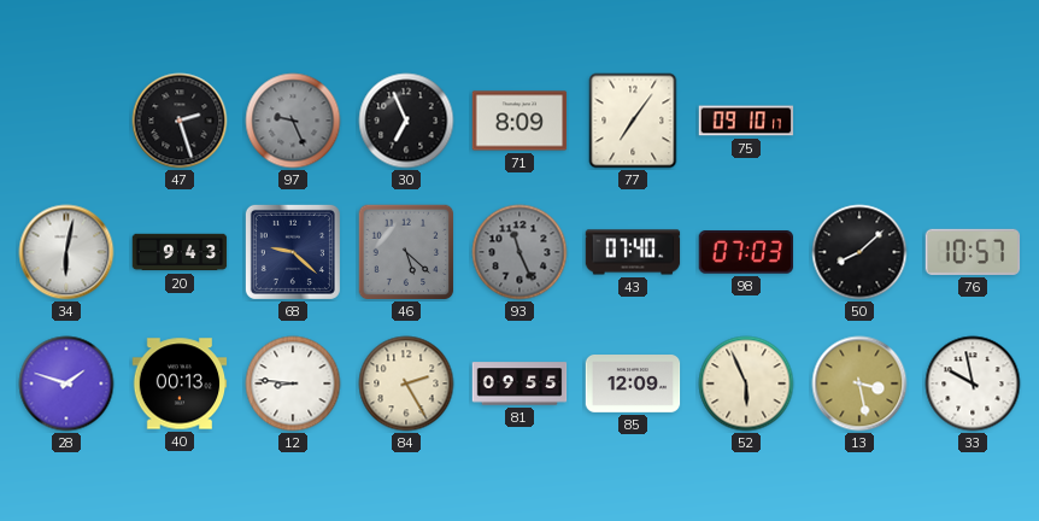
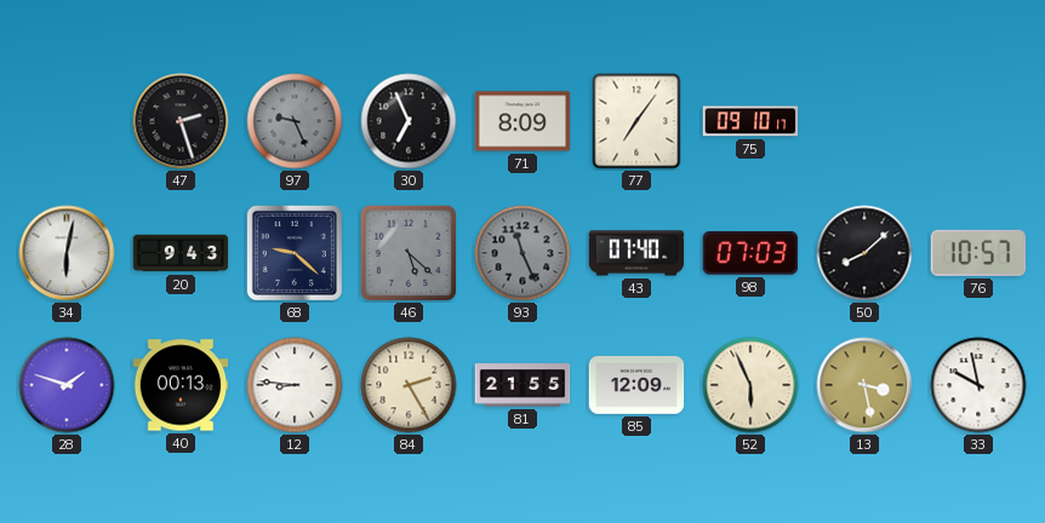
81: 09:55 -> 21:55
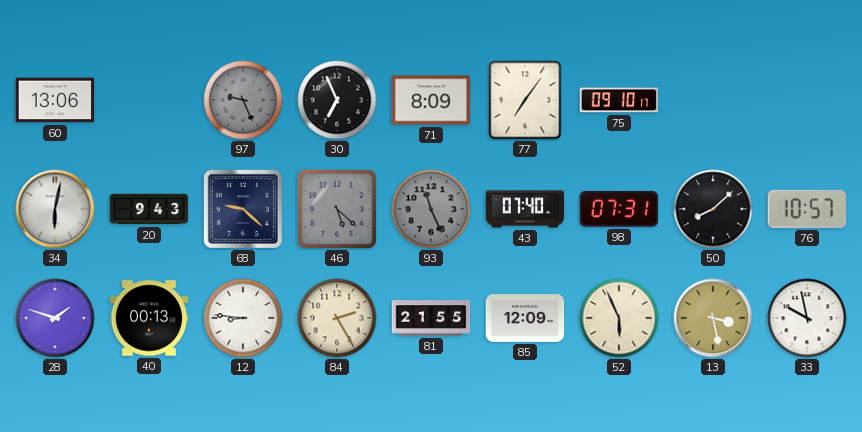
60: none -> 13:06
47: 2:27 -> none
98: 07:03 -> 07:31
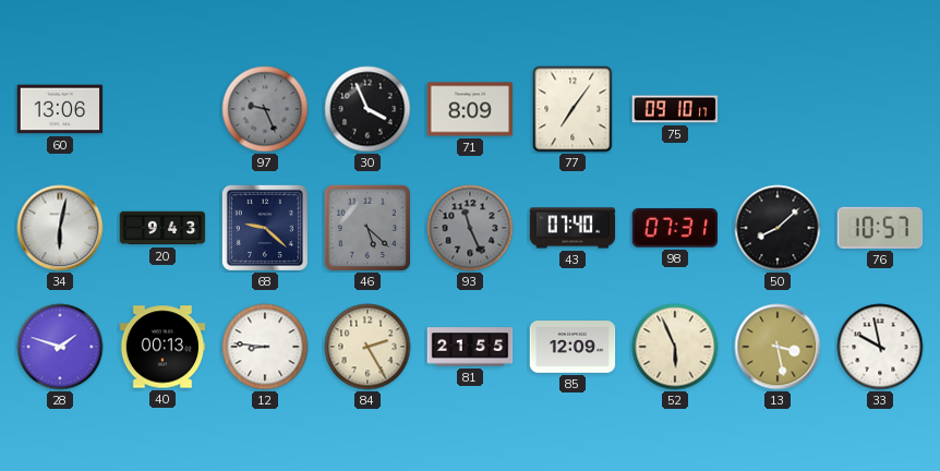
30: 6:56 -> 3:56
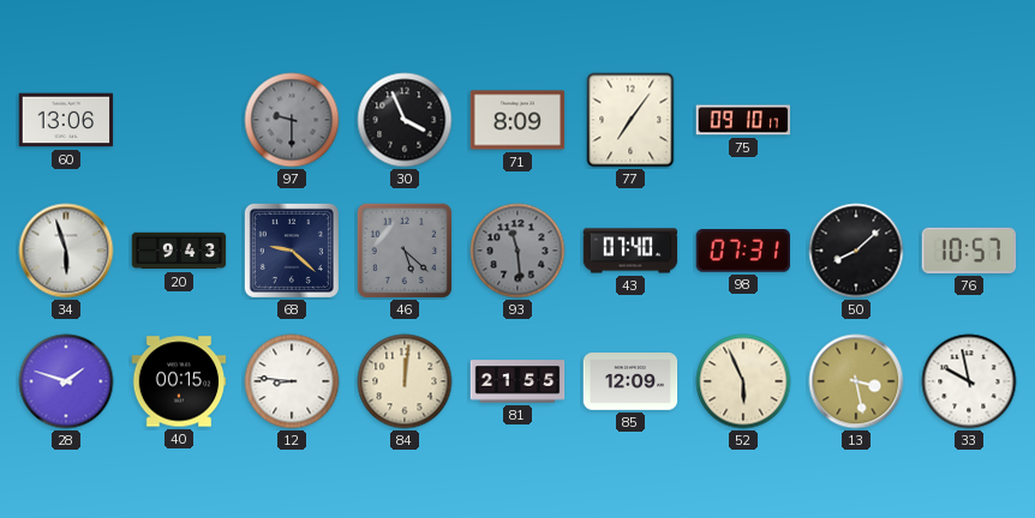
97: 9:26 -> 9:30
34: 6:02 -> 5:57
93: 11:26 -> 11:29
40: 00:13 -> 00:15
84: 2:25 -> 12:01
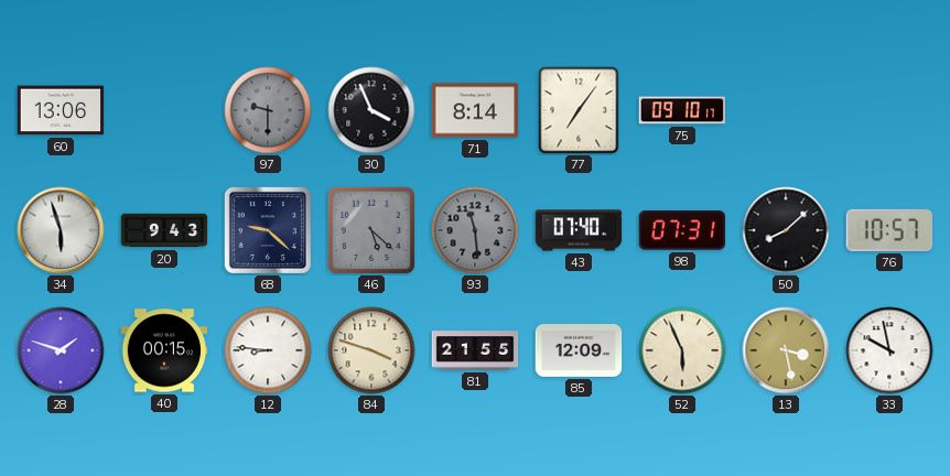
71: 8:09 -> 8:14
84: 12:01 -> 3:48
